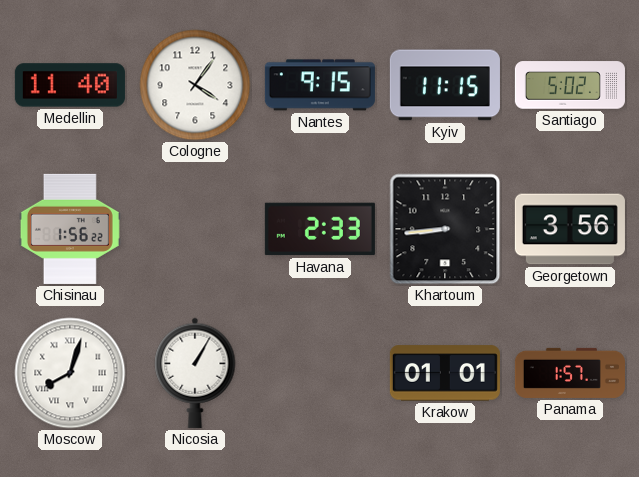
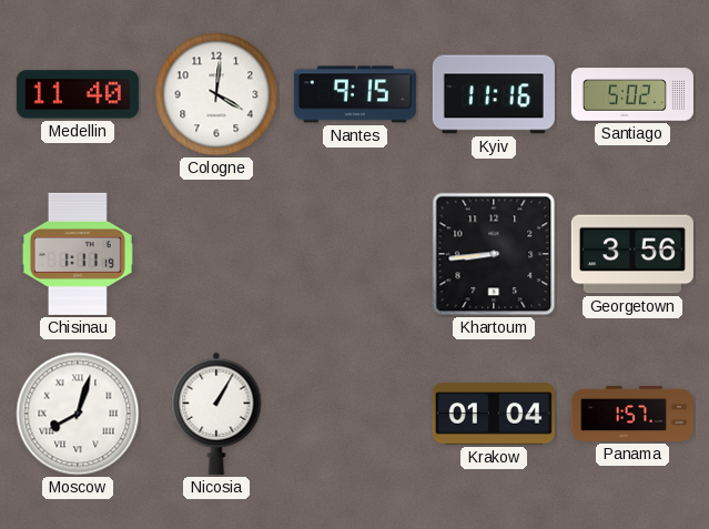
Cologne: 4:06 -> 4:01
Kyiv: 11:15 -> 11:16
Chisinau: 1:56 -> 1:11
Havana: 2:33 -> none
Krakow: 01:01 -> 01:04
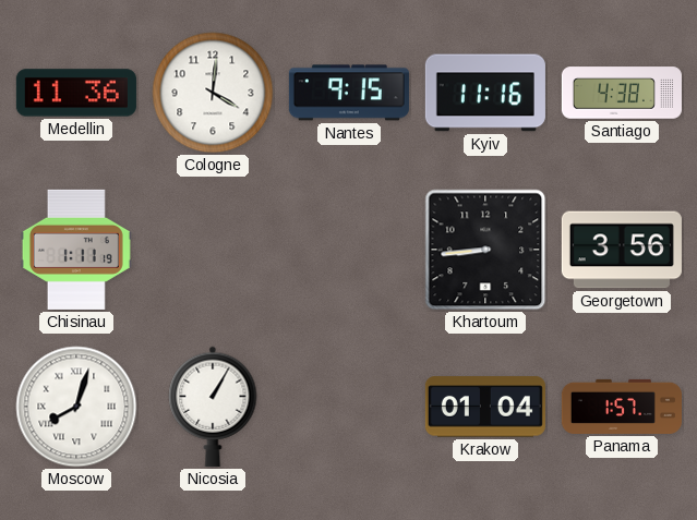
Medellin: 11:40 -> 11:36
Santiago: 5:02 -> 4:38
